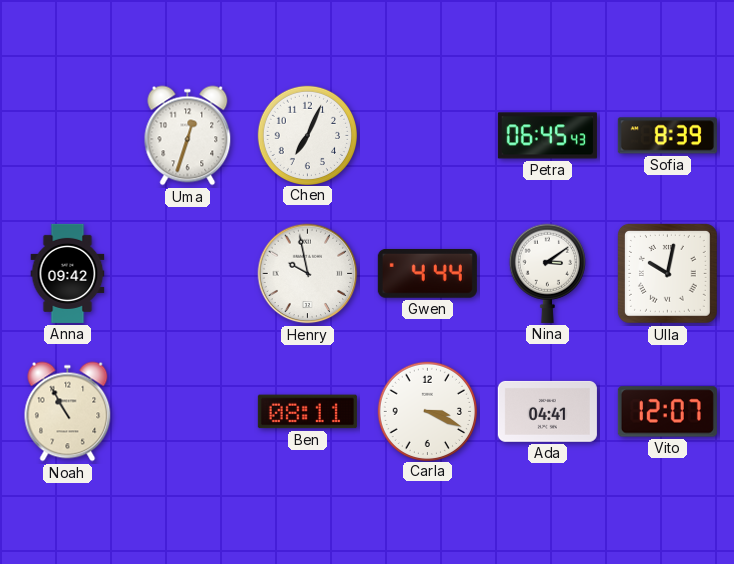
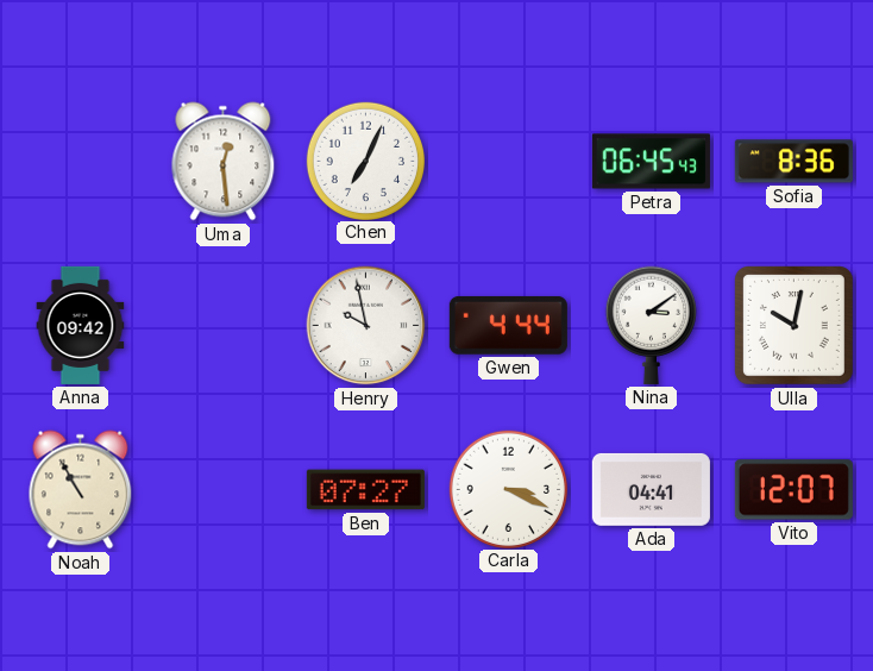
Uma: 12:33 -> 12:29
Sofia: 8:39 -> 8:36
Ben: 08:11 -> 07:27
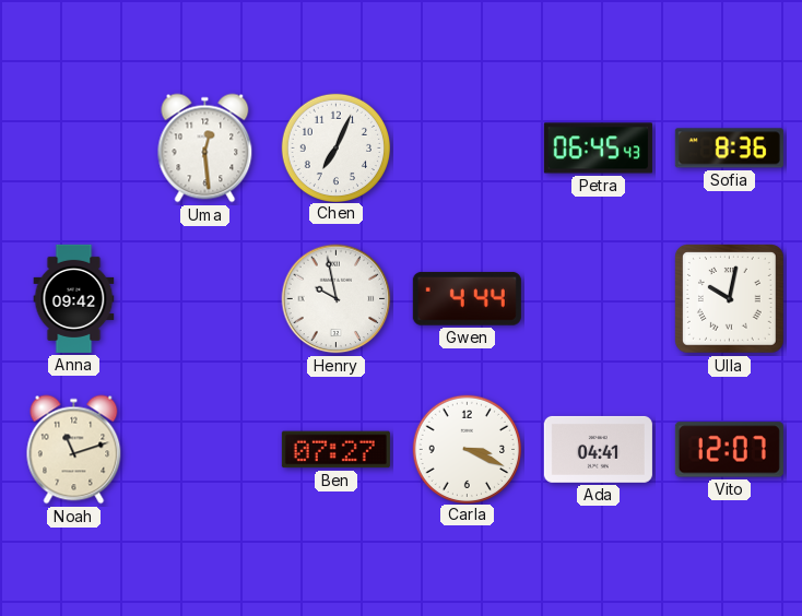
Nina: 3:09 -> none
Noah: 10:55 -> 11:12
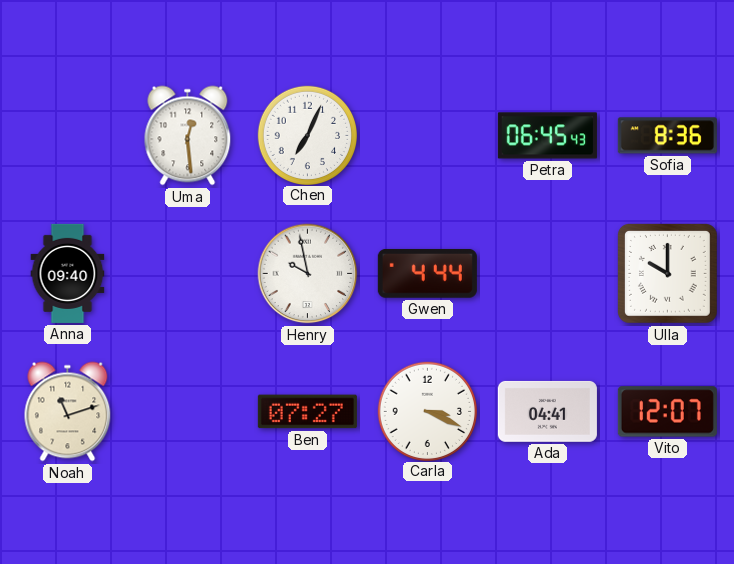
Anna: 09:42 -> 09:40
Ulla: 10:02 -> 10:00
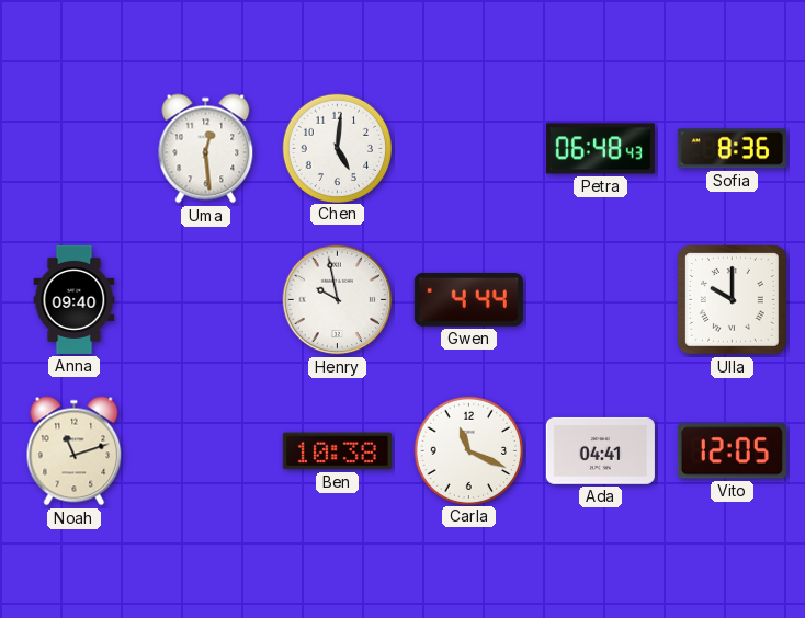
Chen: 7:04 -> 5:01
Petra: 06:45 -> 06:48
Ben: 07:27 -> 10:38
Carla: 3:19 -> 11:19
Vito: 12:07 -> 12:05
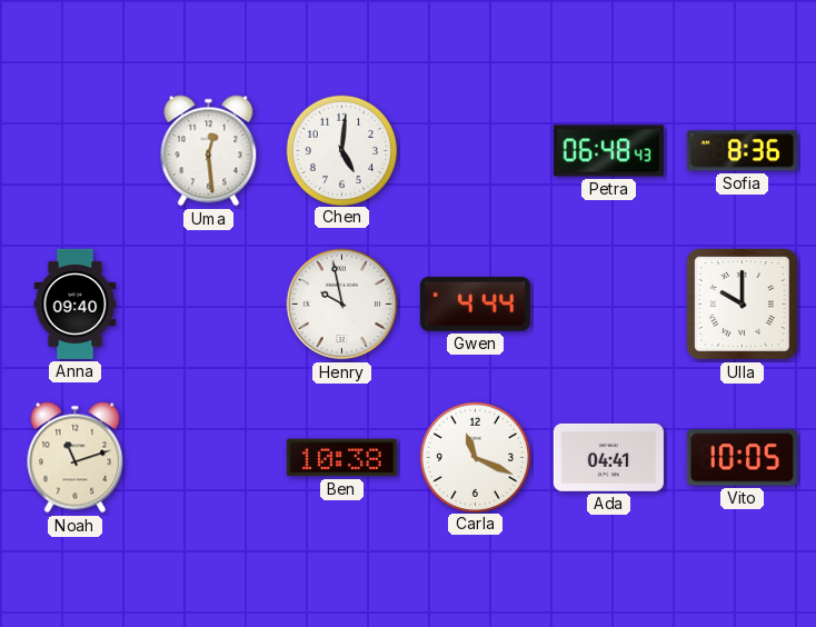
Vito: 12:05 -> 10:05
